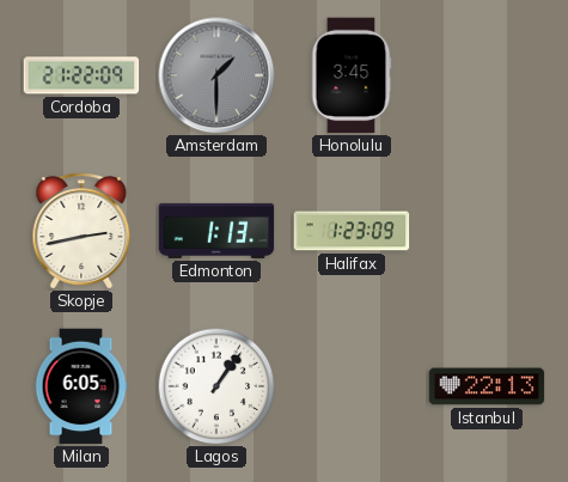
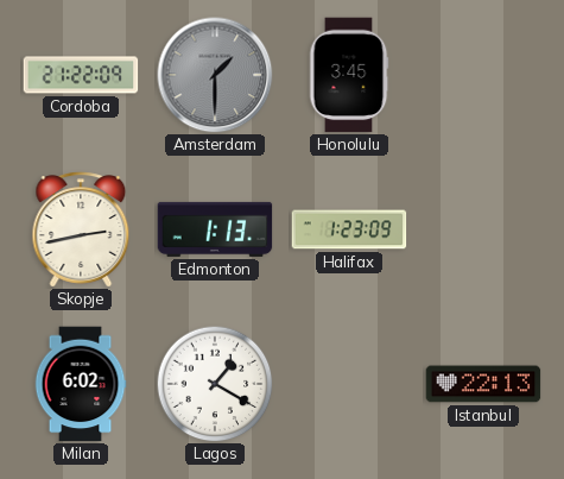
Milan: 6:05 -> 6:02
Lagos: 1:06 -> 1:20
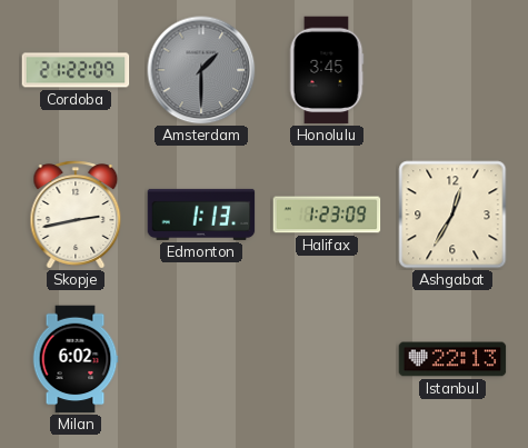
Ashgabat: none -> 12:35
Lagos: 1:20 -> none
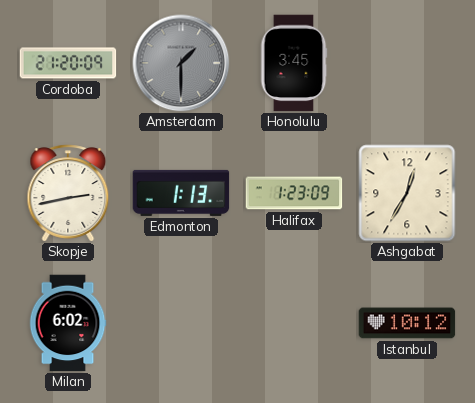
Cordoba: 21:22 -> 21:20
Istanbul: 22:13 -> 10:12
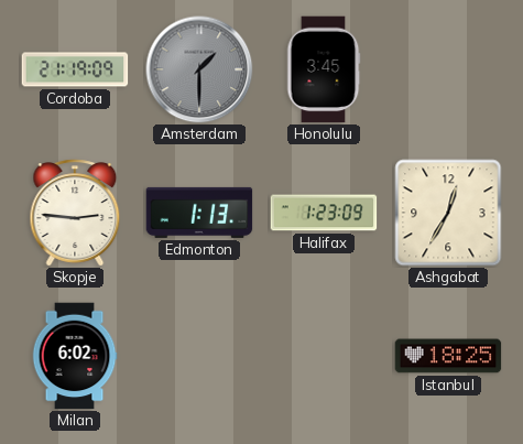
Cordoba: 21:20 -> 21:19
Skopje: 2:43 -> 2:46
Istanbul: 10:12 -> 18:25
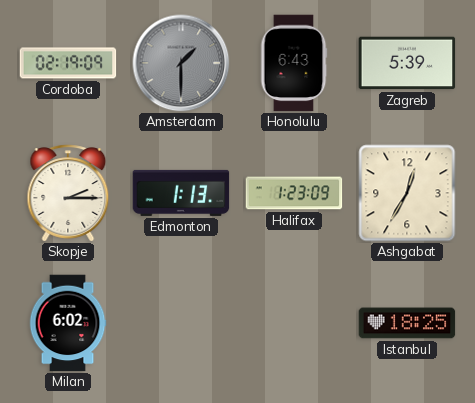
Cordoba: 21:19 -> 02:19
Honolulu: 3:45 -> 6:43
Zagreb: none -> 5:39
Skopje: 2:46 -> 2:15
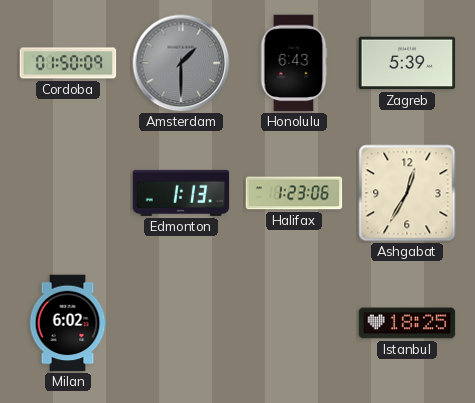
Cordoba: 02:19 -> 01:50
Skopje: 2:15 -> none
Halifax: 1:23:09 -> 1:23:06
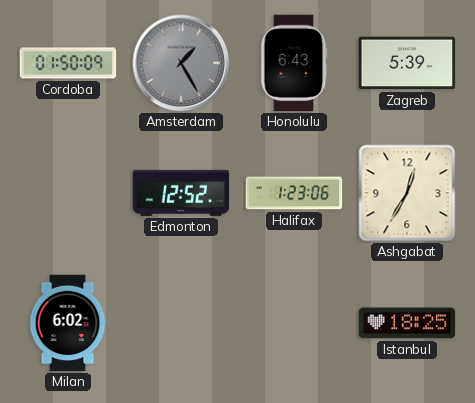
Amsterdam: 1:30 -> 1:25
Edmonton: 1:13 -> 12:52
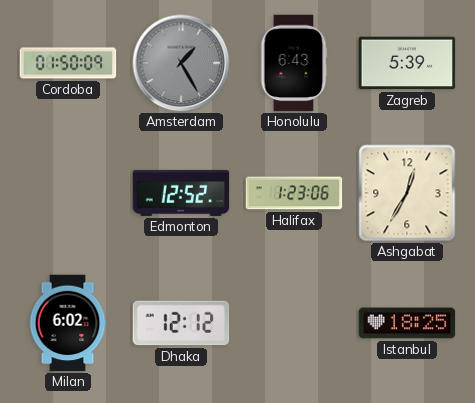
Dhaka: none -> 12:12
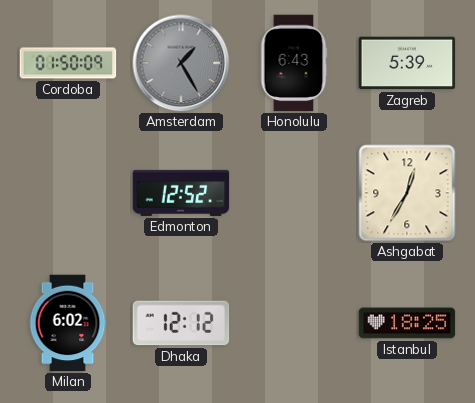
Halifax: 1:23 -> none
